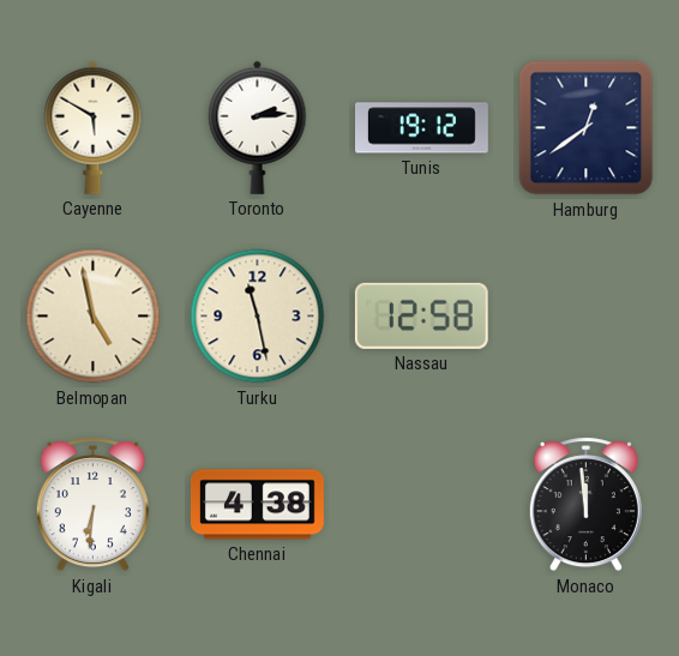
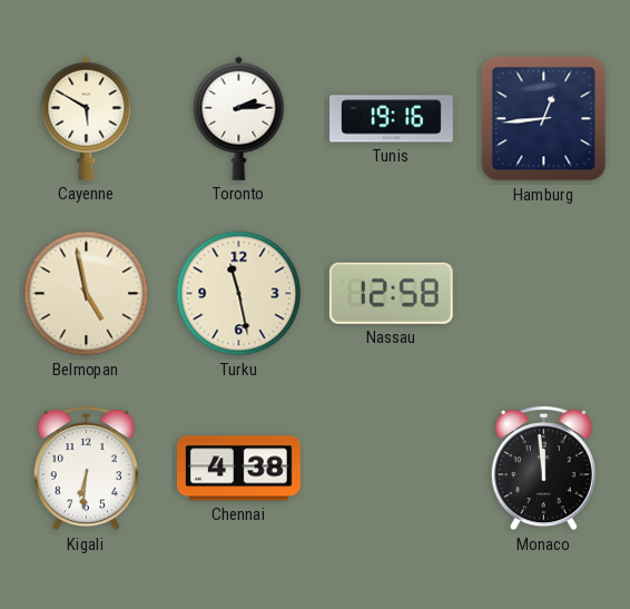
Tunis: 19:12 -> 19:16
Hamburg: 12:39 -> 12:44
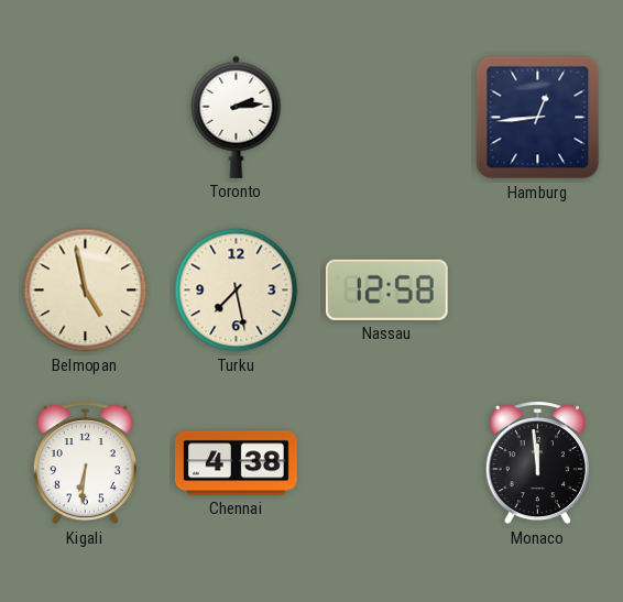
Cayenne: 5:50 -> none
Tunis: 19:16 -> none
Turku: 11:28 -> 7:28
